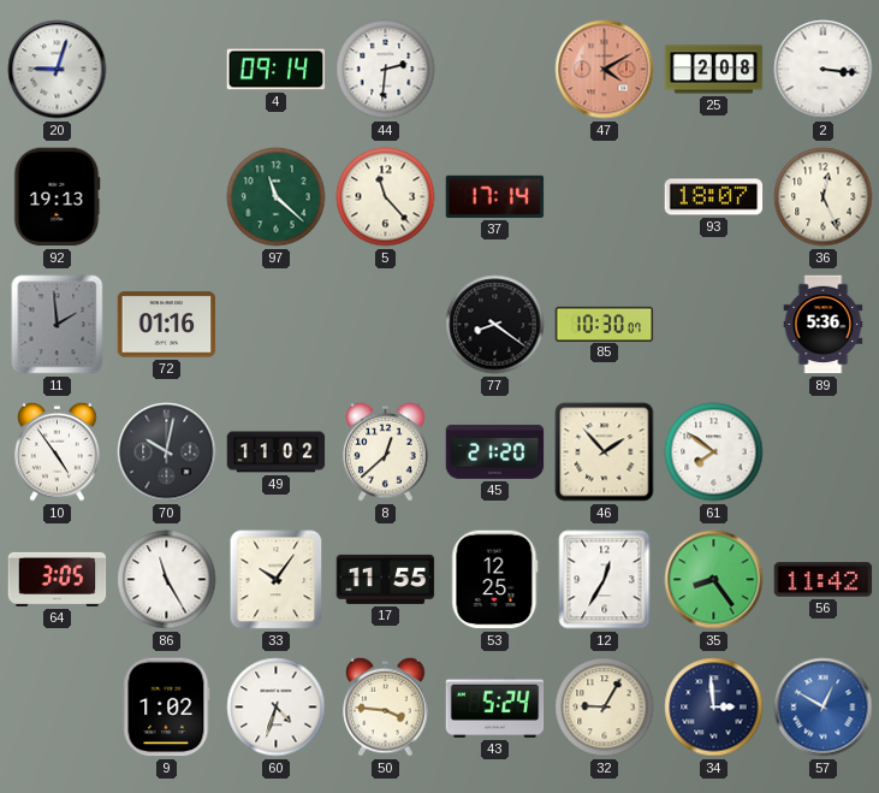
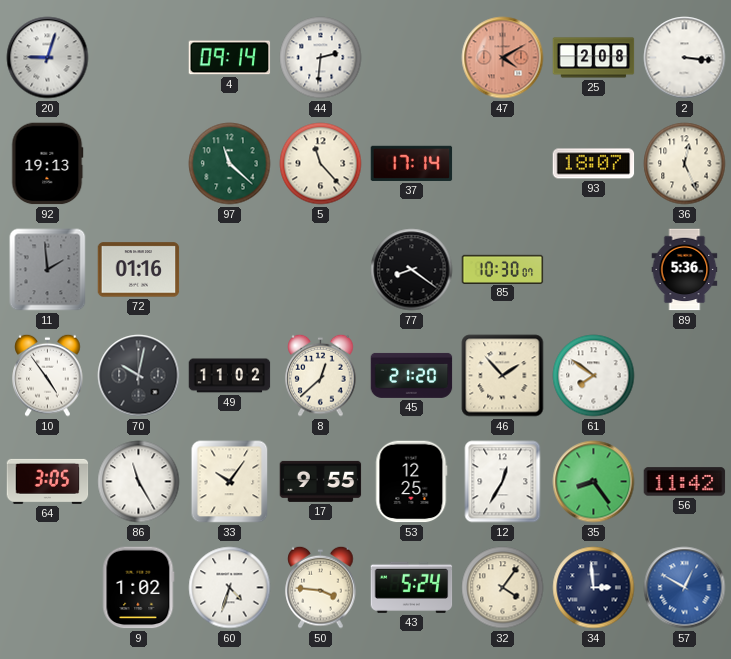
17: 11:55 -> 9:55
32: 9:05 -> 4:06
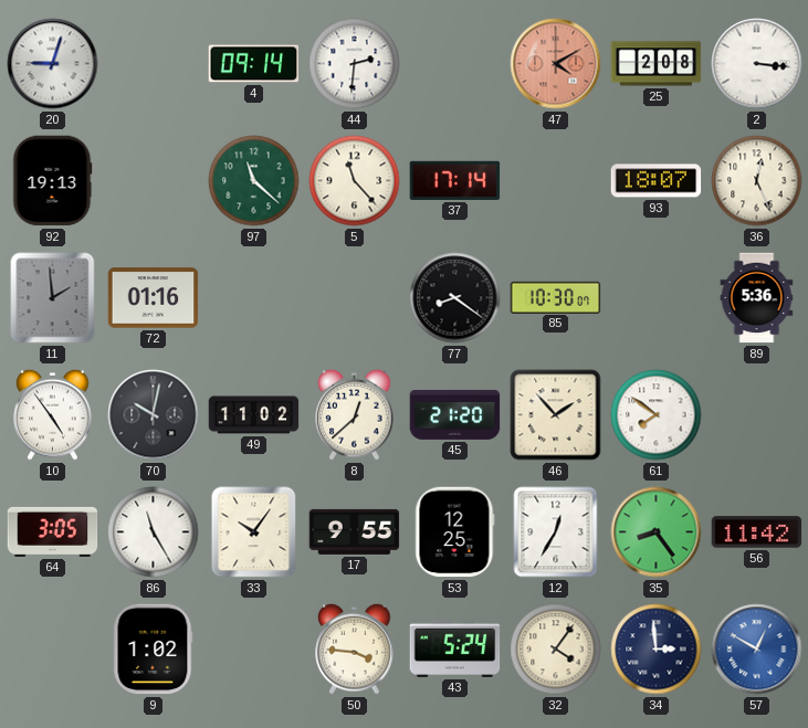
60: 4:33 -> none
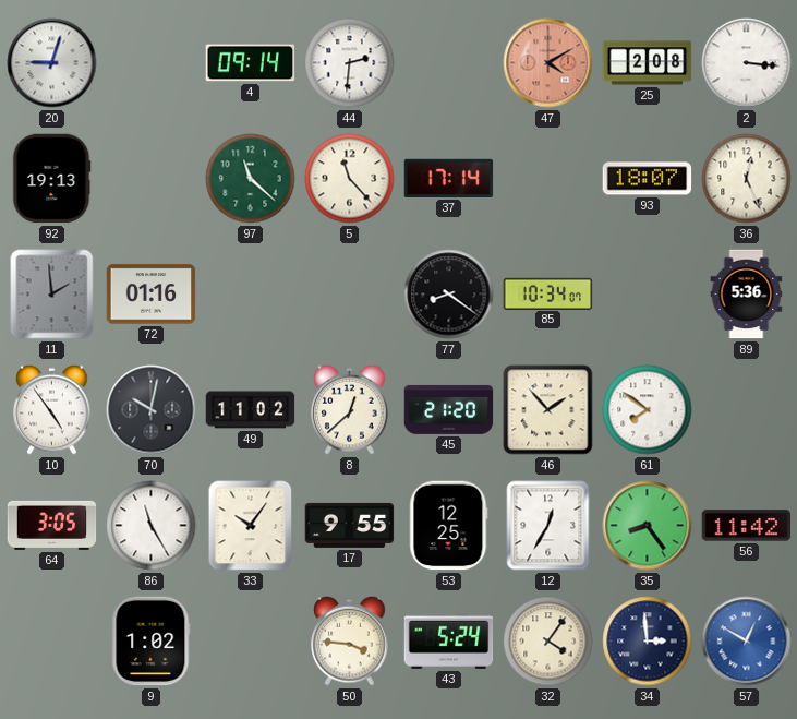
85: 10:30 -> 10:34
